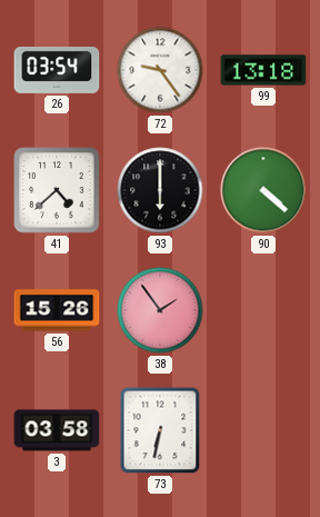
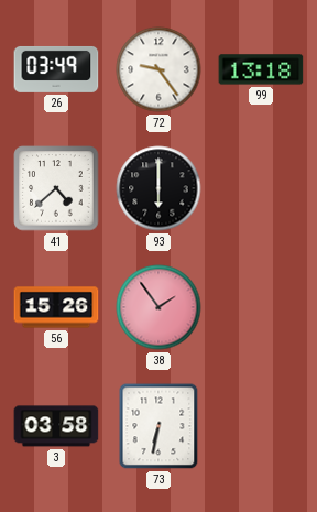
26: 03:54 -> 03:49
90: 4:22 -> none
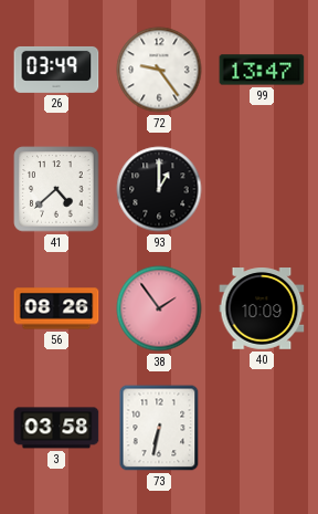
99: 13:18 -> 13:47
93: 6:00 -> 1:00
56: 15:26 -> 08:26
40: none -> 10:09
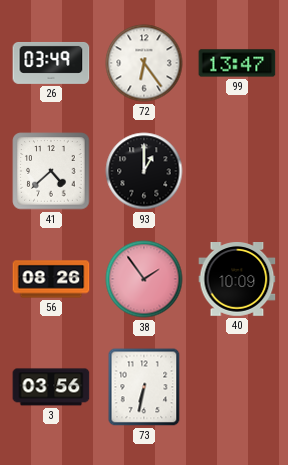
72: 9:24 -> 6:24
3: 03:58 -> 03:56
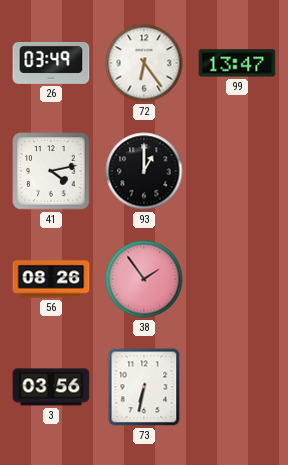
41: 4:38 -> 4:13
40: 10:09 -> none
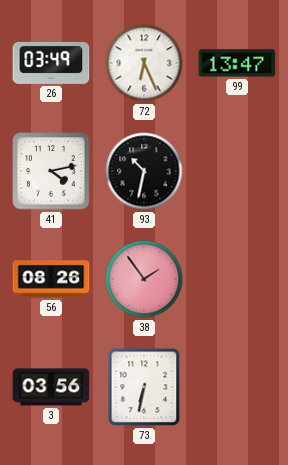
72: 6:24 -> 6:26
93: 1:00 -> 10:32
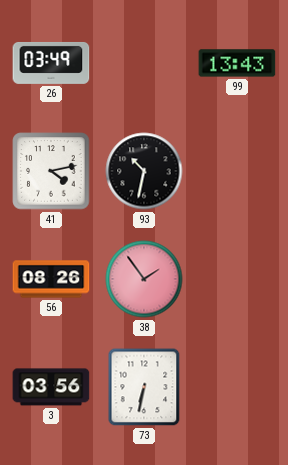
72: 6:26 -> none
99: 13:47 -> 13:43
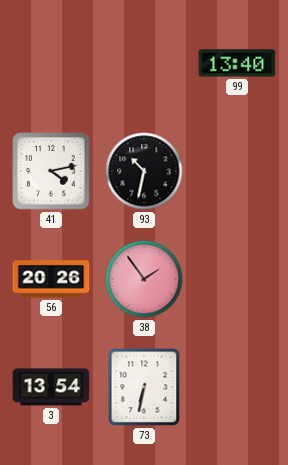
26: 03:49 -> none
99: 13:43 -> 13:40
56: 08:26 -> 20:26
3: 03:56 -> 13:54
